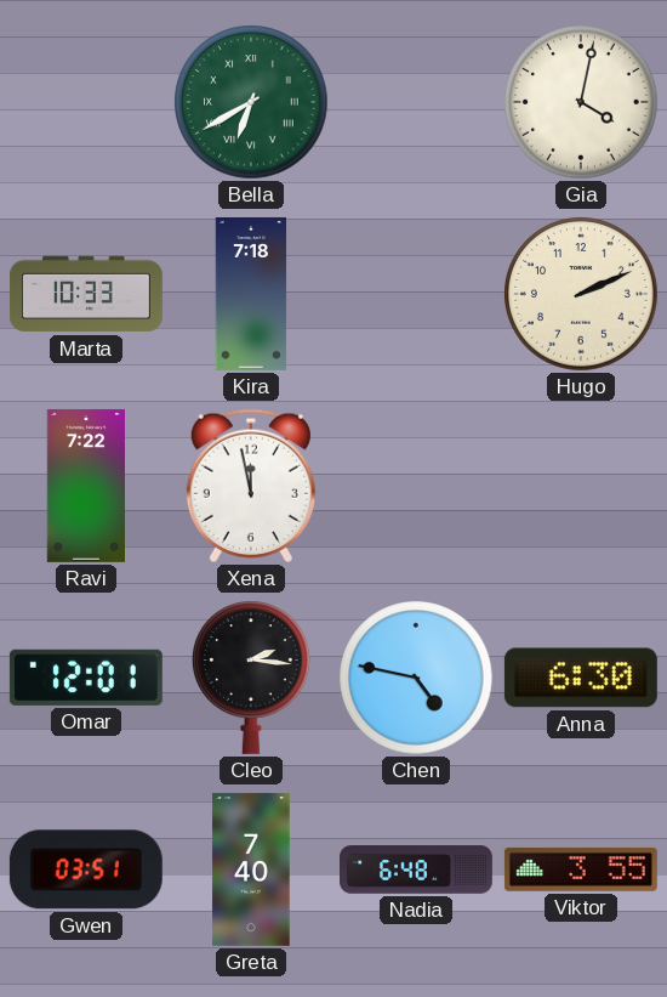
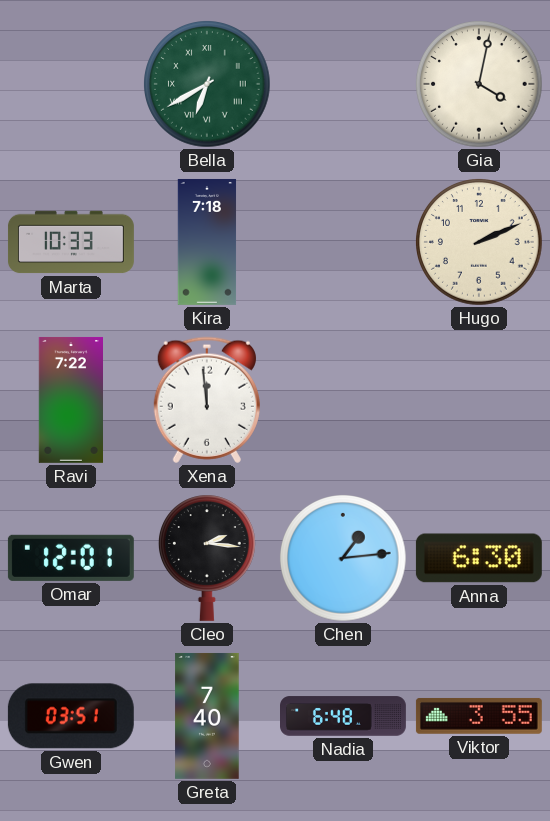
Xena: 11:58 -> 11:59
Chen: 4:47 -> 1:14
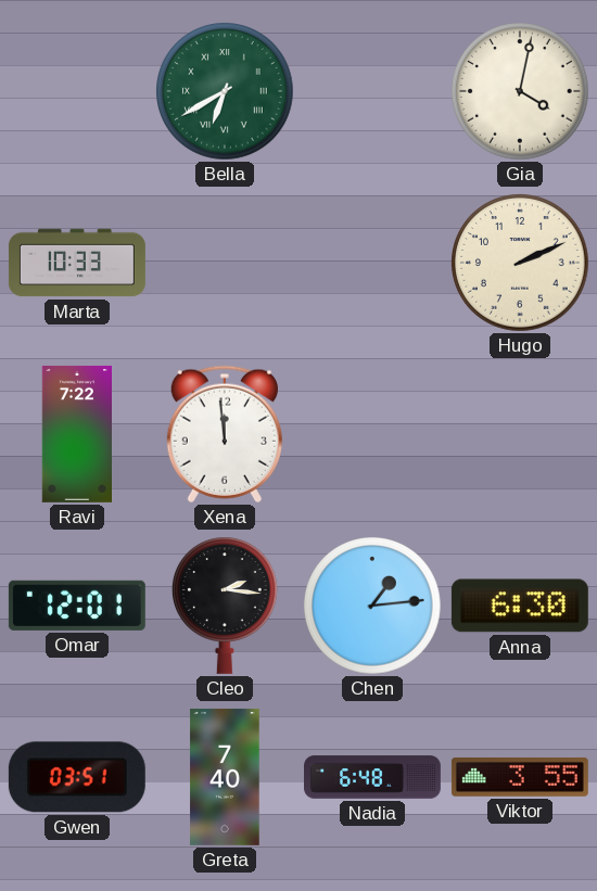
Kira: 7:18 -> none
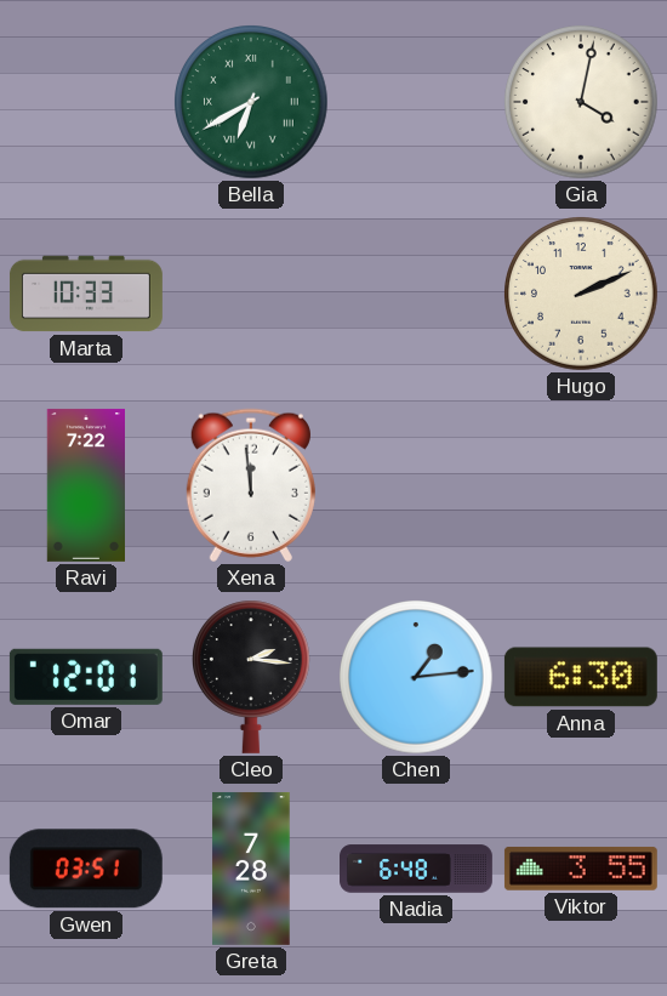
Greta: 7:40 -> 7:28
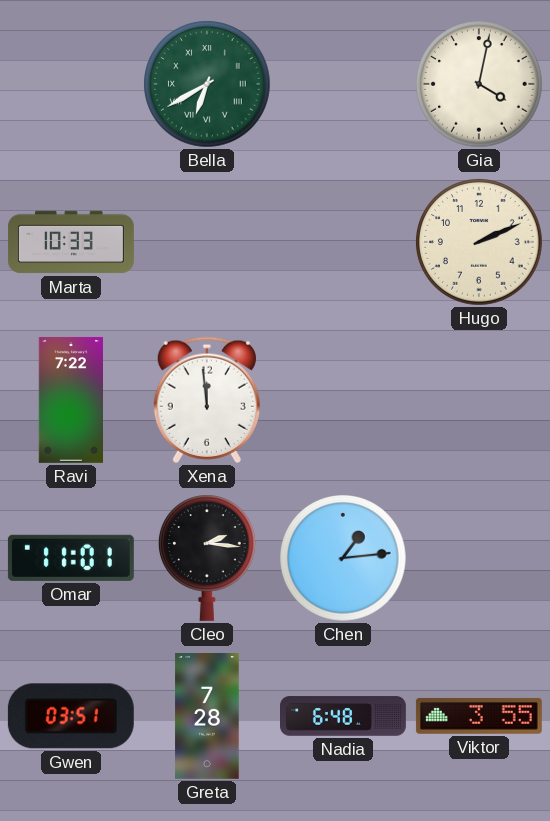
Omar: 12:01 -> 11:01
Anna: 6:30 -> none
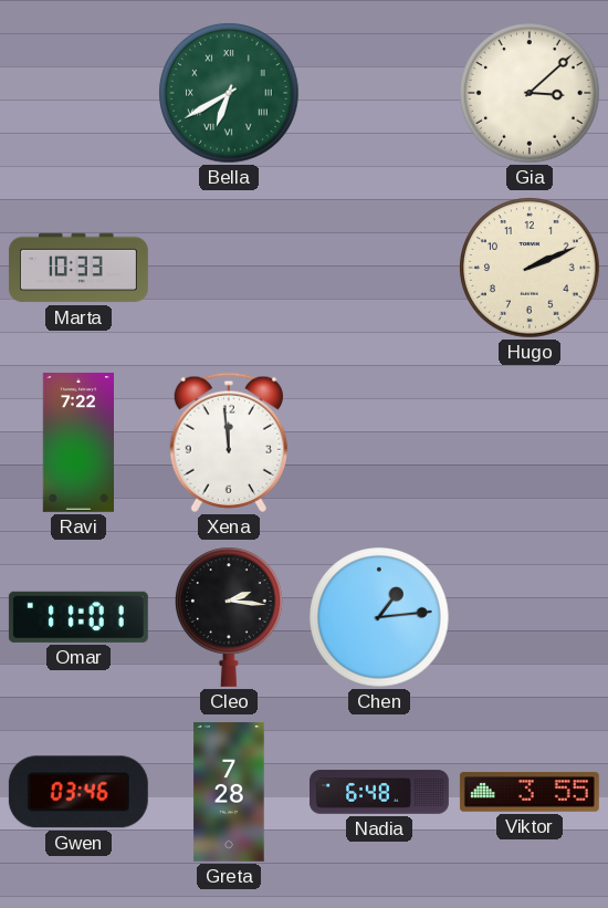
Gia: 4:02 -> 3:08
Gwen: 03:51 -> 03:46
